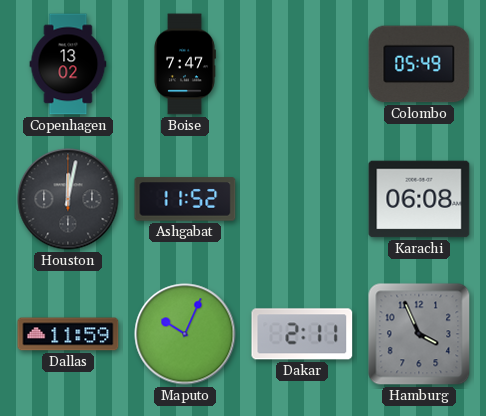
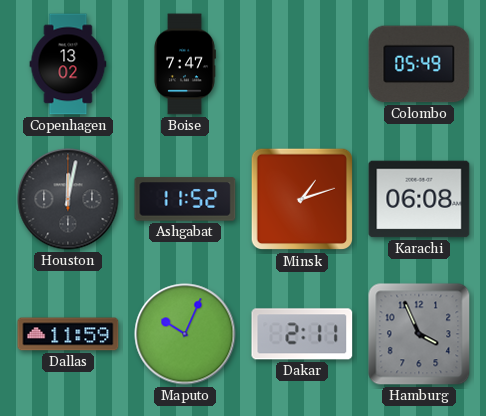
Minsk: none -> 1:12
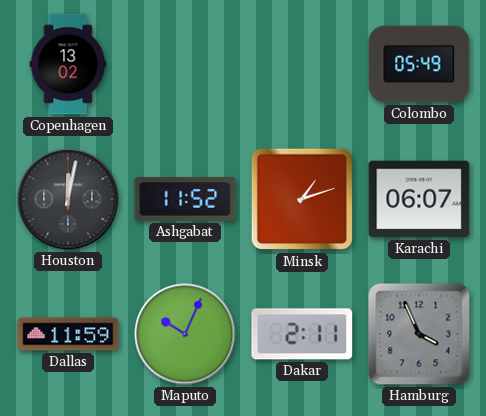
Boise: 7:47 -> none
Karachi: 06:08 -> 06:07
